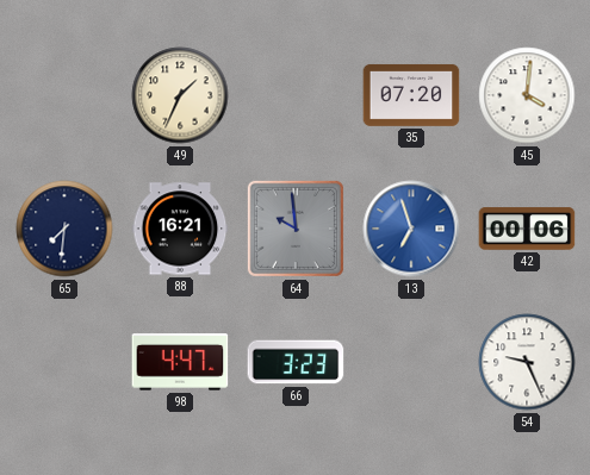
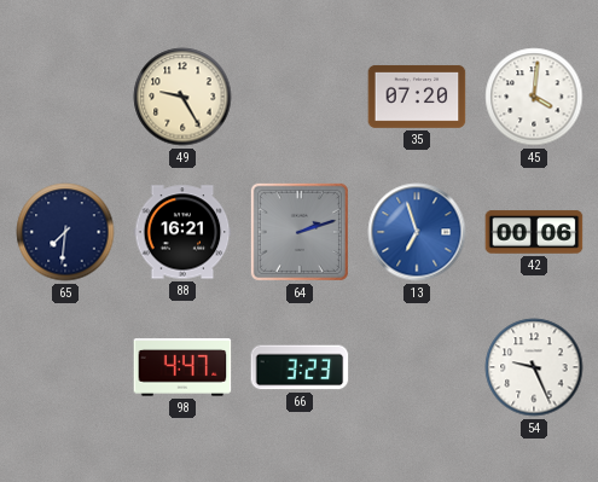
49: 1:34 -> 9:25
64: 9:59 -> 2:12
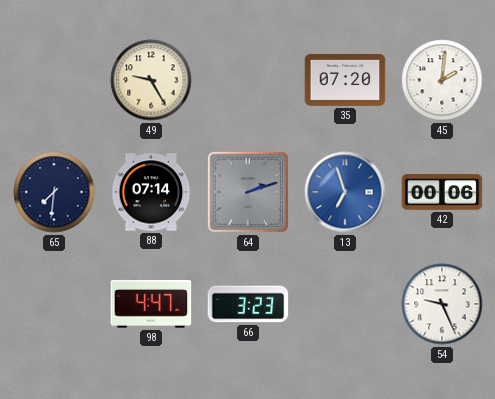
45: 4:01 -> 2:01
88: 16:21 -> 07:14
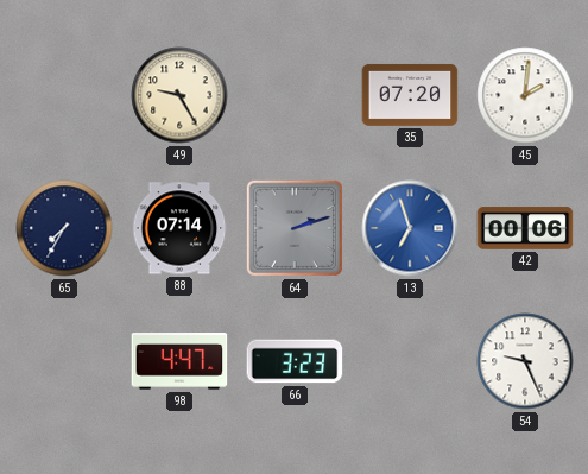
65: 7:31 -> 7:35
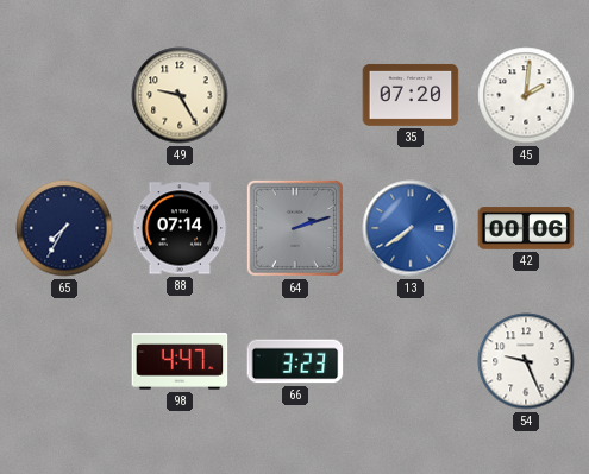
13: 6:57 -> 7:39
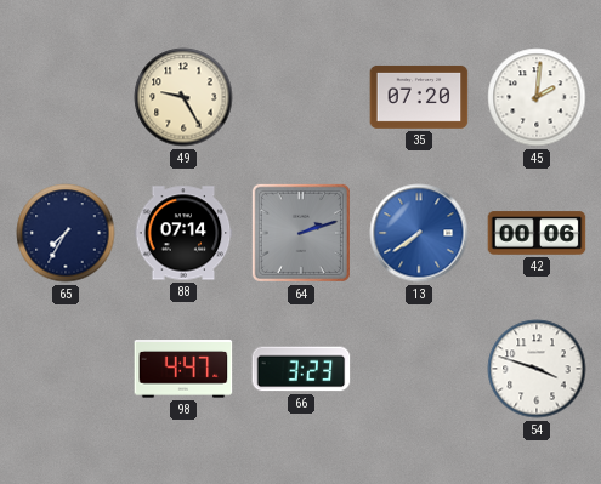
54: 9:26 -> 3:48
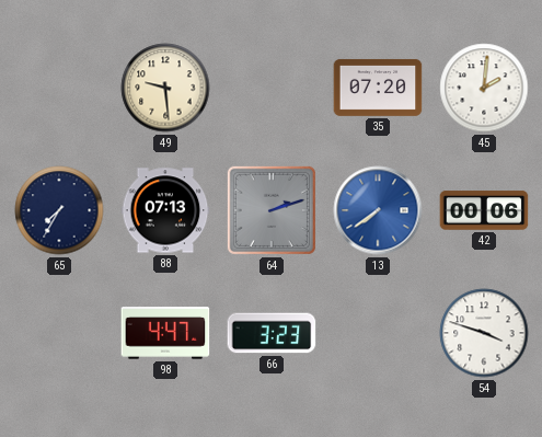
49: 9:25 -> 9:29
88: 07:14 -> 07:13
